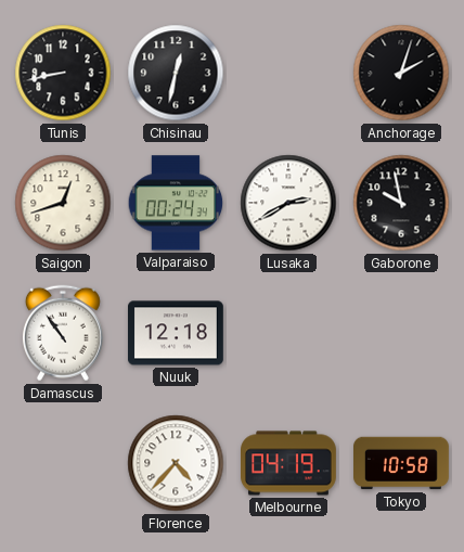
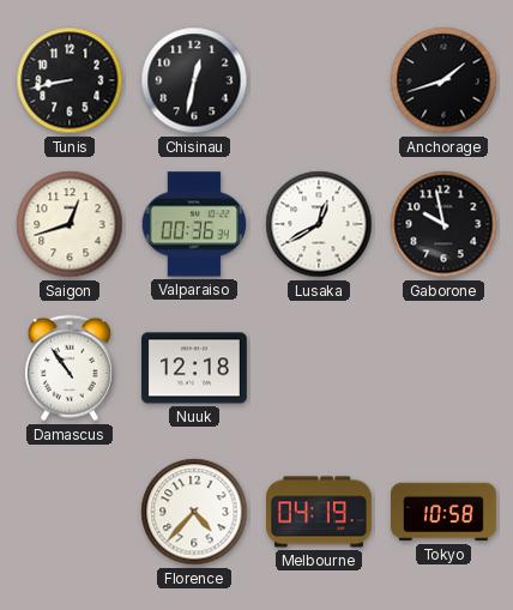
Anchorage: 2:03 -> 1:42
Valparaiso: 00:24 -> 00:36
Lusaka: 2:40 -> 12:40
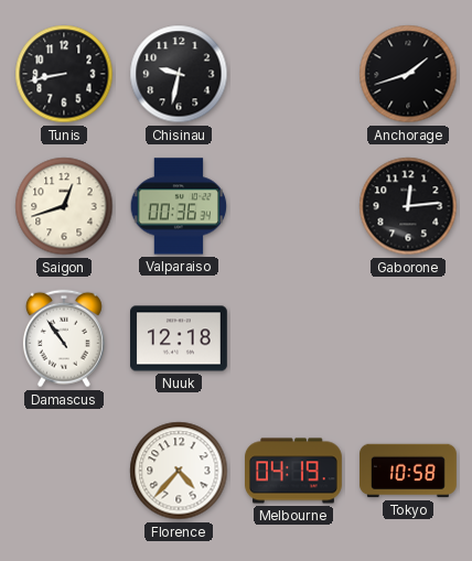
Chisinau: 12:32 -> 9:32
Lusaka: 12:40 -> none
Gaborone: 9:58 -> 12:14
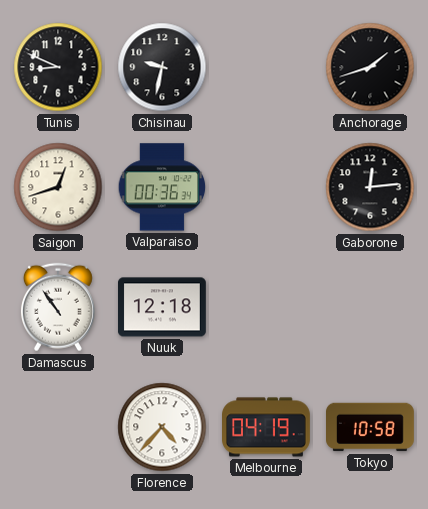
Tunis: 8:43 -> 8:49
